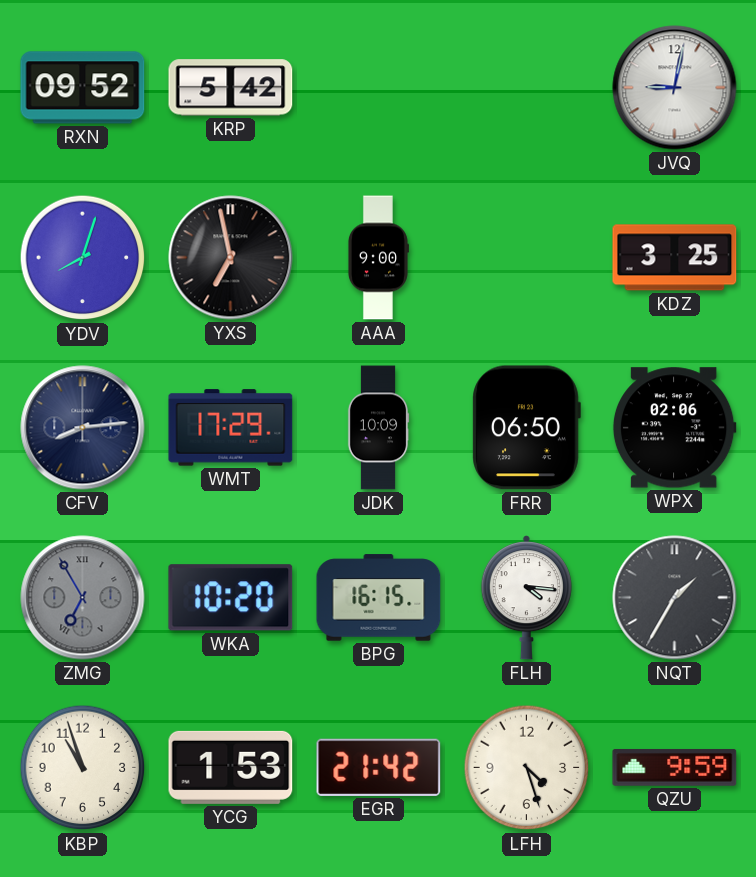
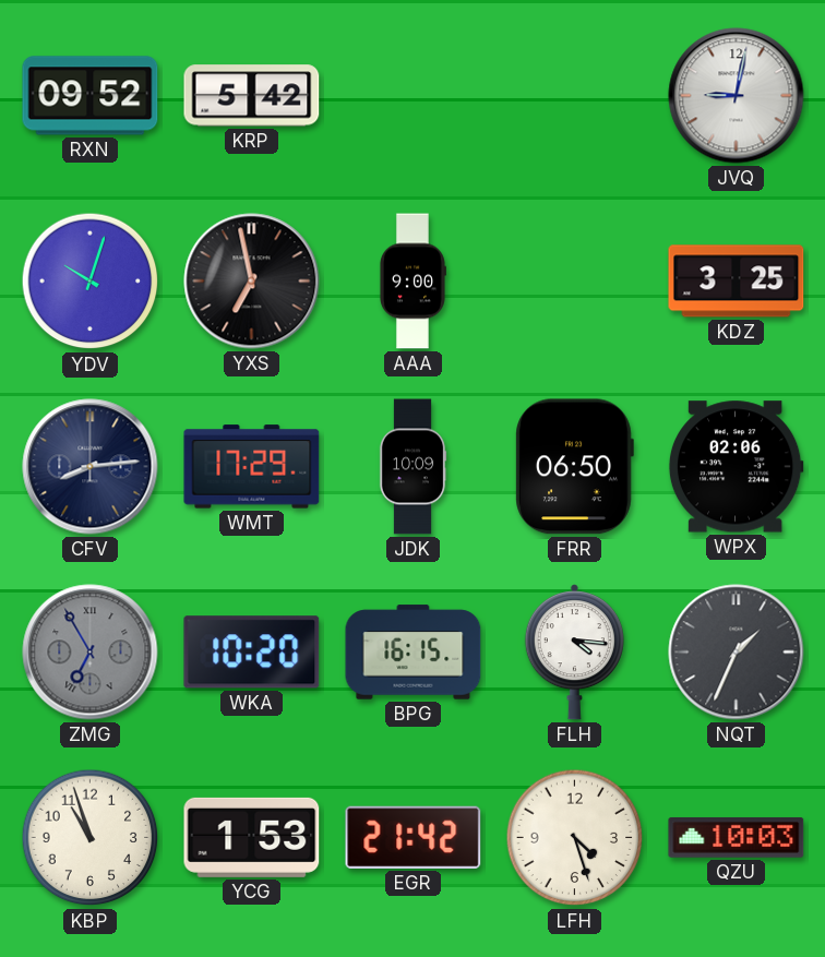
YDV: 8:03 -> 10:03
NQT: 1:35 -> 1:34
QZU: 9:59 -> 10:03
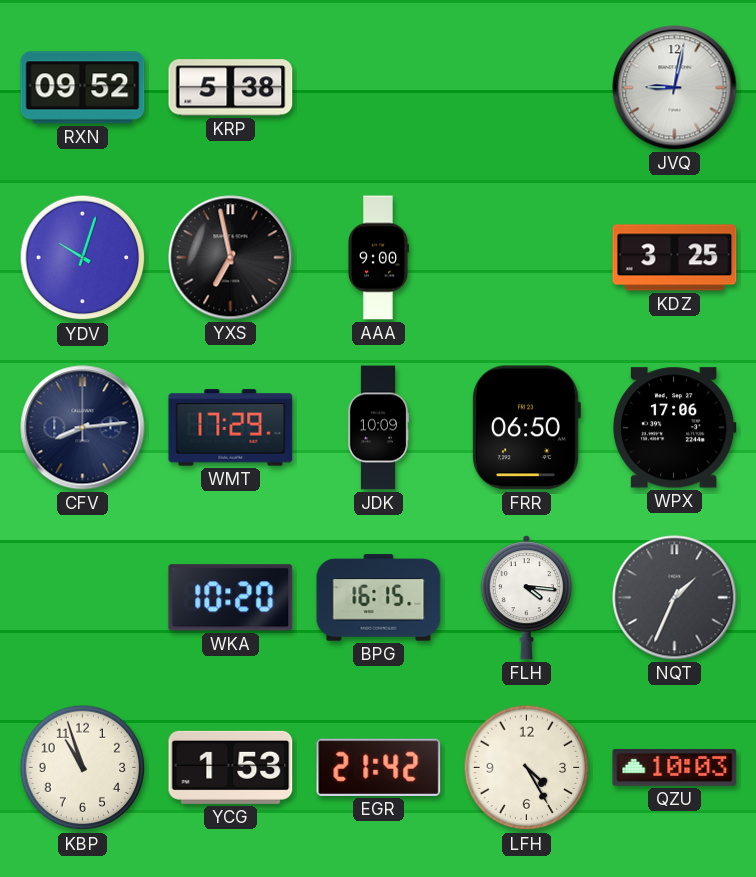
KRP: 5:42 -> 5:38
WPX: 02:06 -> 17:06
ZMG: 6:55 -> none
LFH: 4:27 -> 4:25
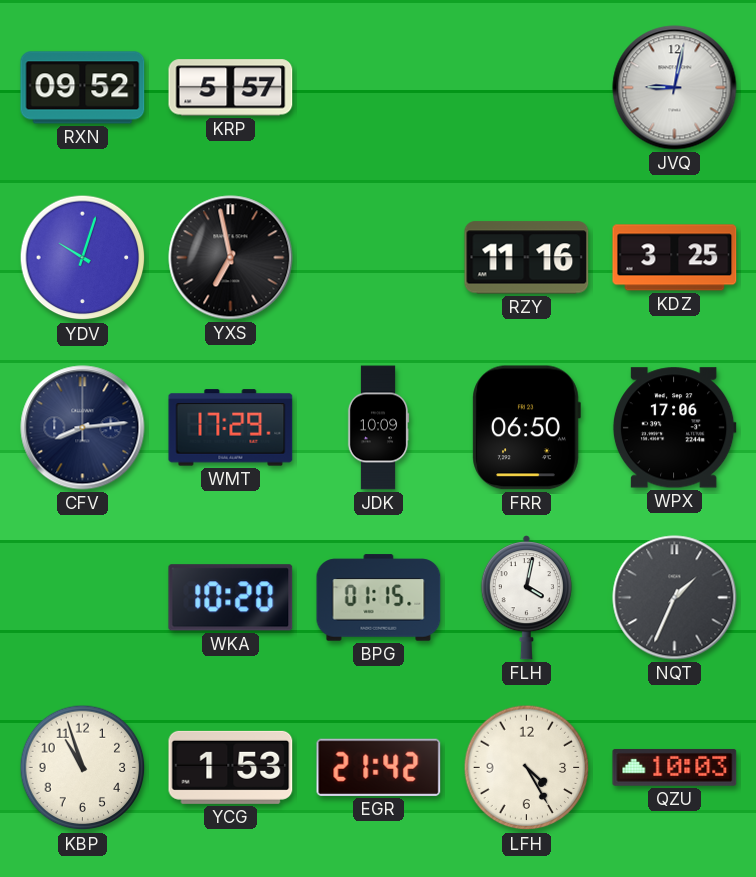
KRP: 5:38 -> 5:57
AAA: 9:00 -> none
RZY: none -> 11:16
BPG: 16:15 -> 01:15
FLH: 4:16 -> 4:02
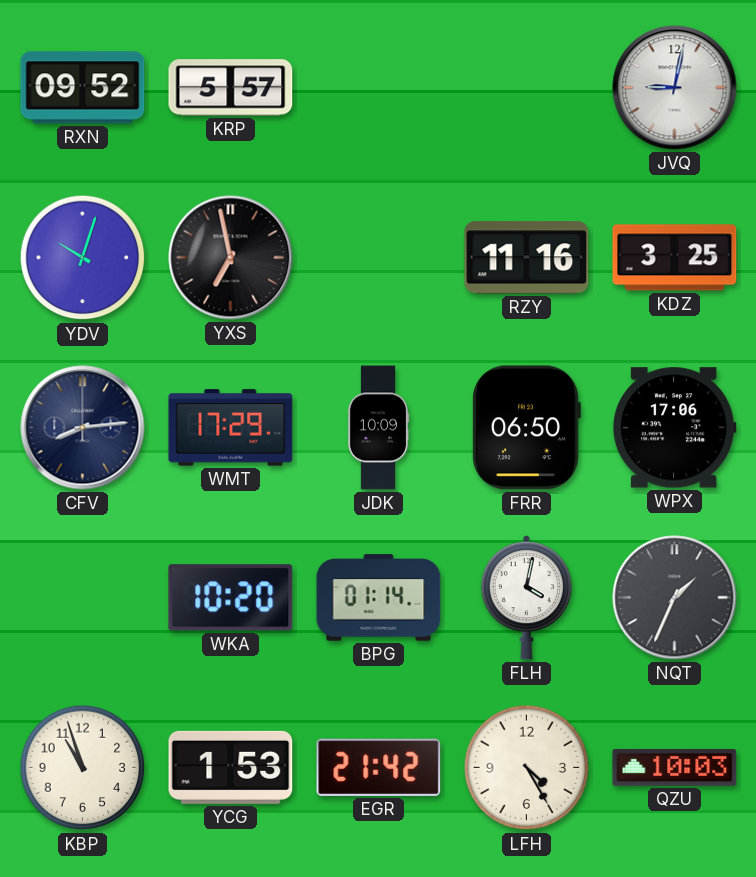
BPG: 01:15 -> 01:14
